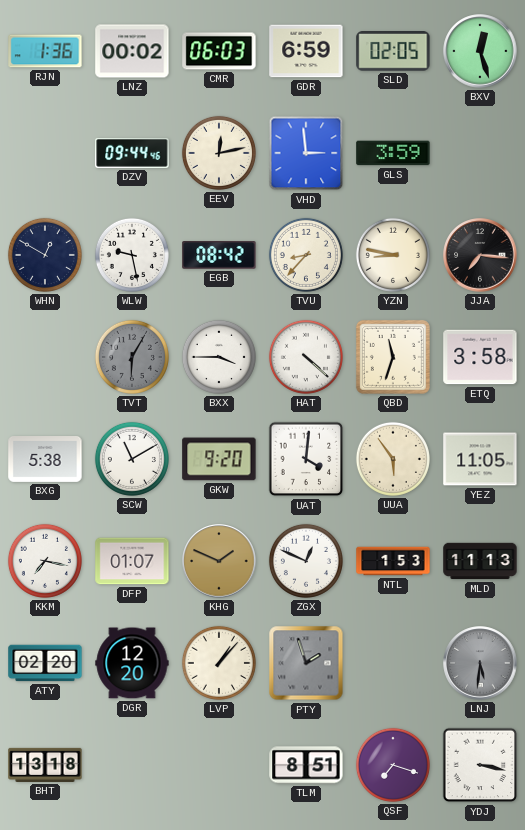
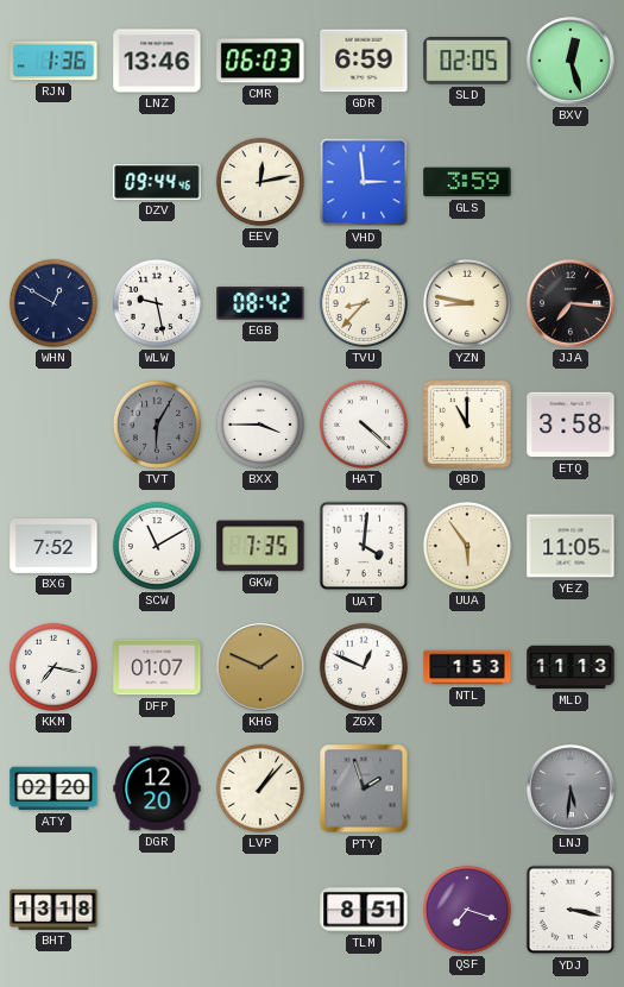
LNZ: 00:02 -> 13:46
QBD: 11:33 -> 11:00
BXG: 5:38 -> 7:52
GKW: 9:20 -> 7:35
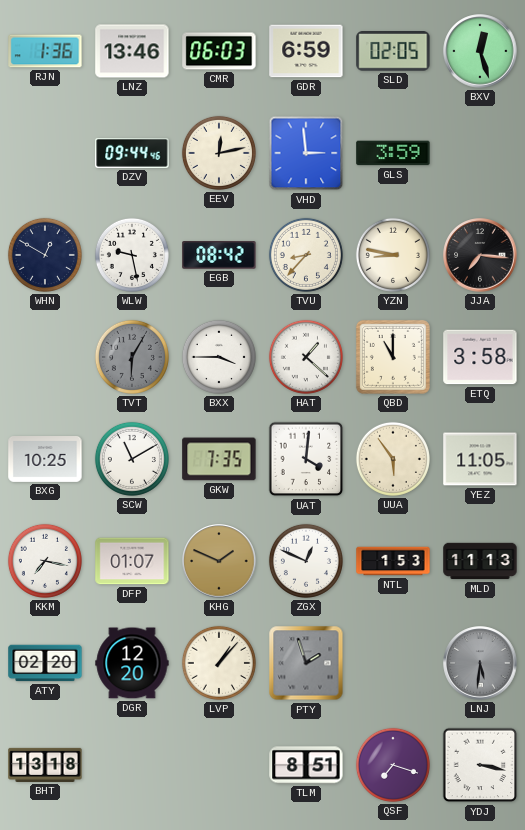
HAT: 4:22 -> 1:22
BXG: 7:52 -> 10:25
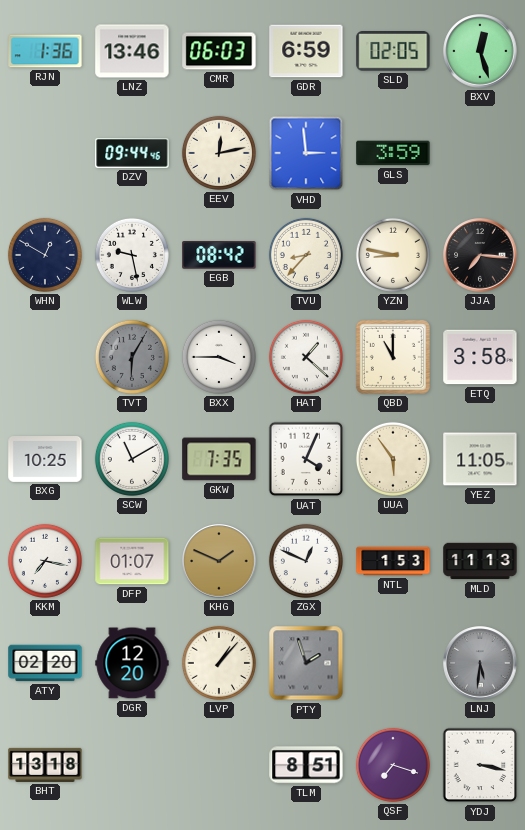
UAT: 4:01 -> 4:04
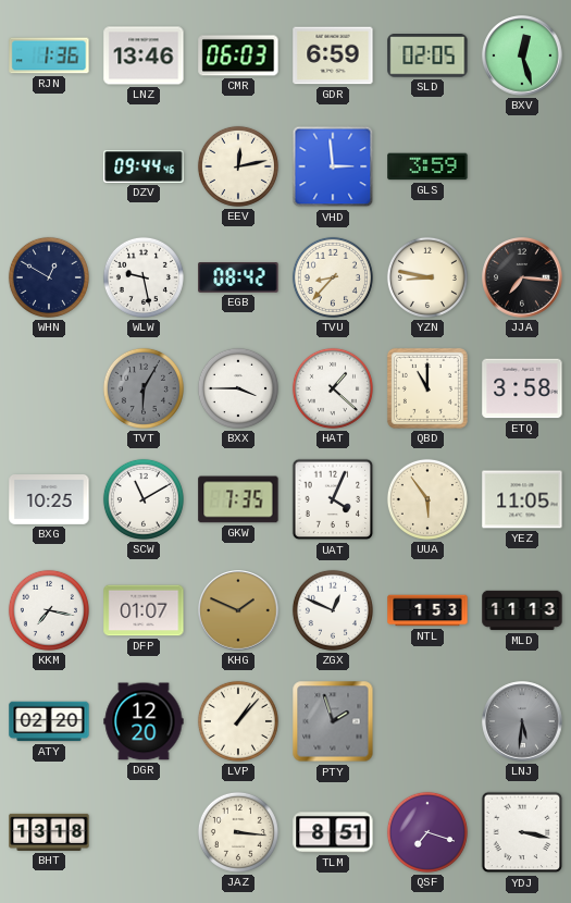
JAZ: none -> 3:16
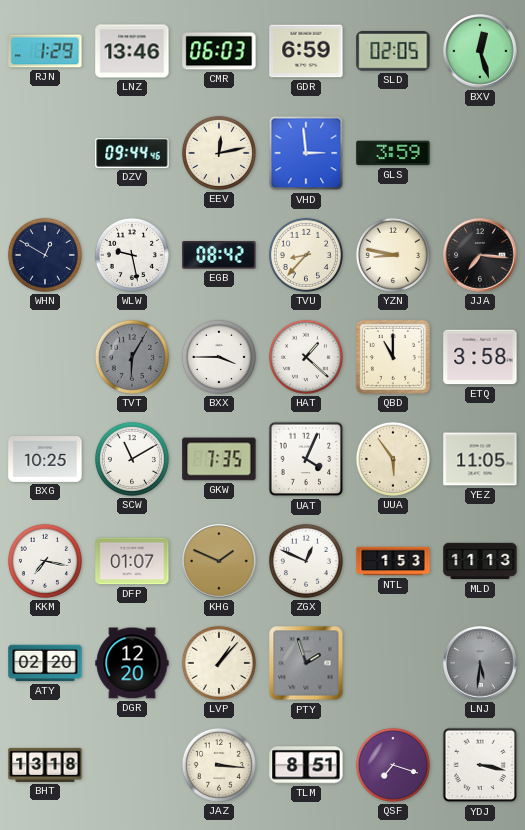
RJN: 1:36 -> 1:29
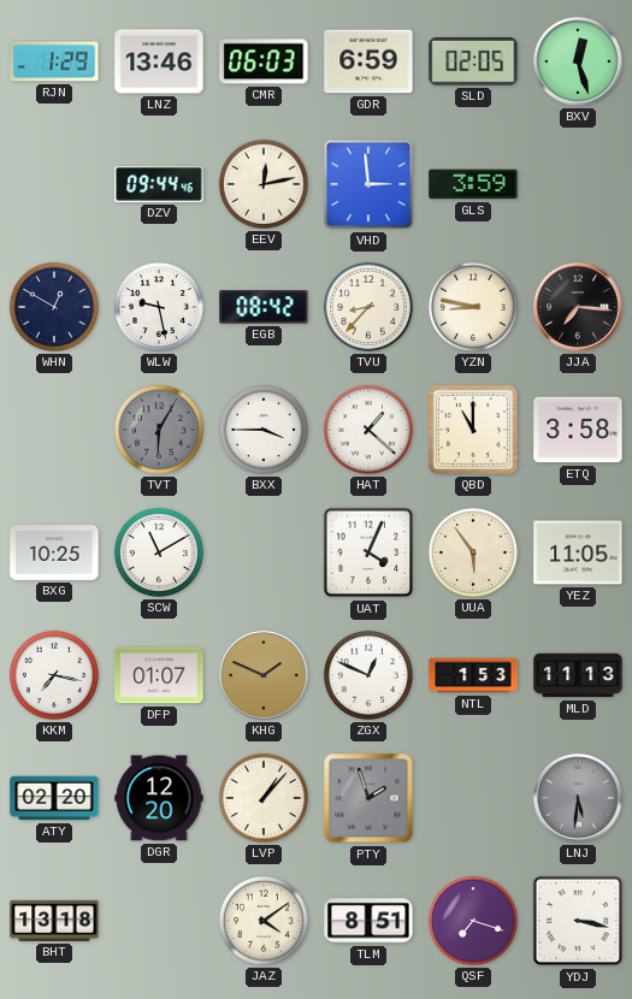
GKW: 7:35 -> none
JAZ: 3:16 -> 4:09
